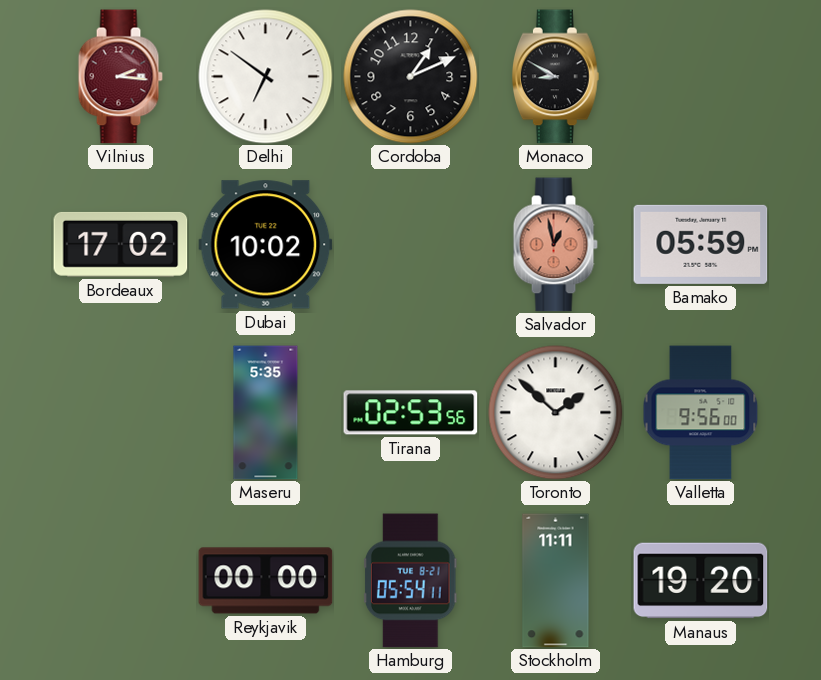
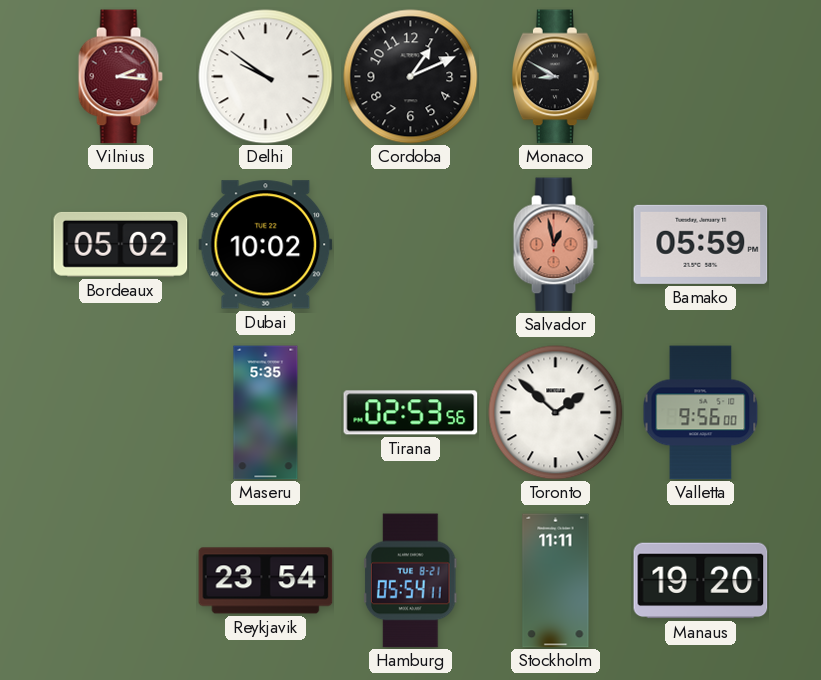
Delhi: 6:51 -> 9:51
Bordeaux: 17:02 -> 05:02
Reykjavik: 00:00 -> 23:54
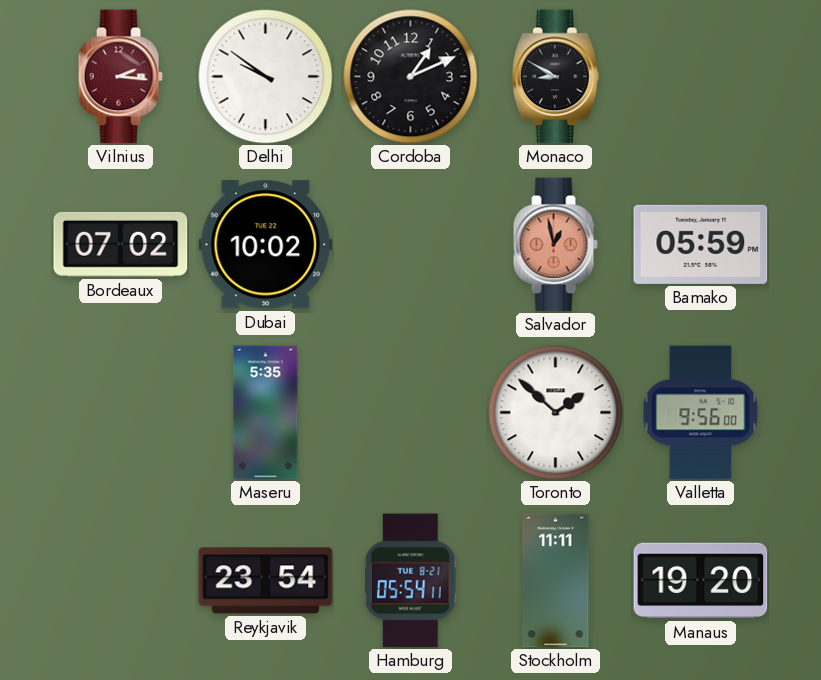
Bordeaux: 05:02 -> 07:02
Tirana: 02:53 -> none
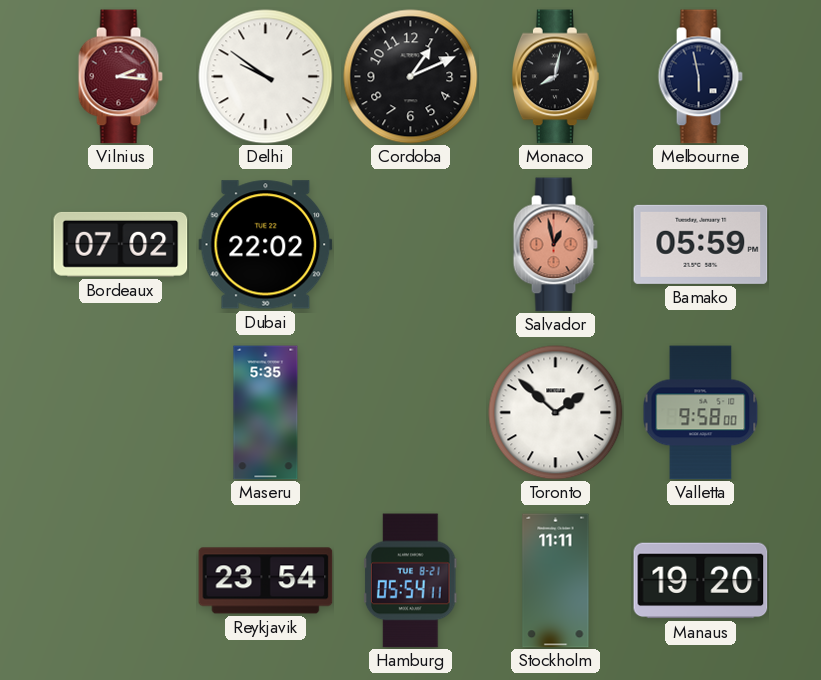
Monaco: 8:50 -> 8:02
Melbourne: none -> 5:58
Dubai: 10:02 -> 22:02
Valletta: 9:56 -> 9:58
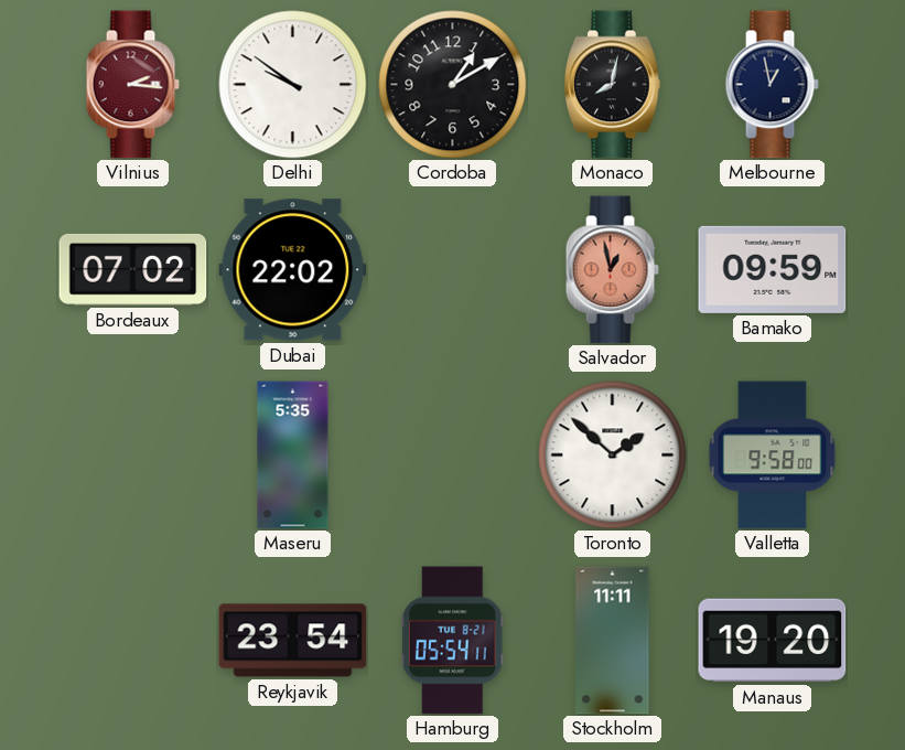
Cordoba: 1:11 -> 1:10
Melbourne: 5:58 -> 12:58
Bamako: 05:59 -> 09:59
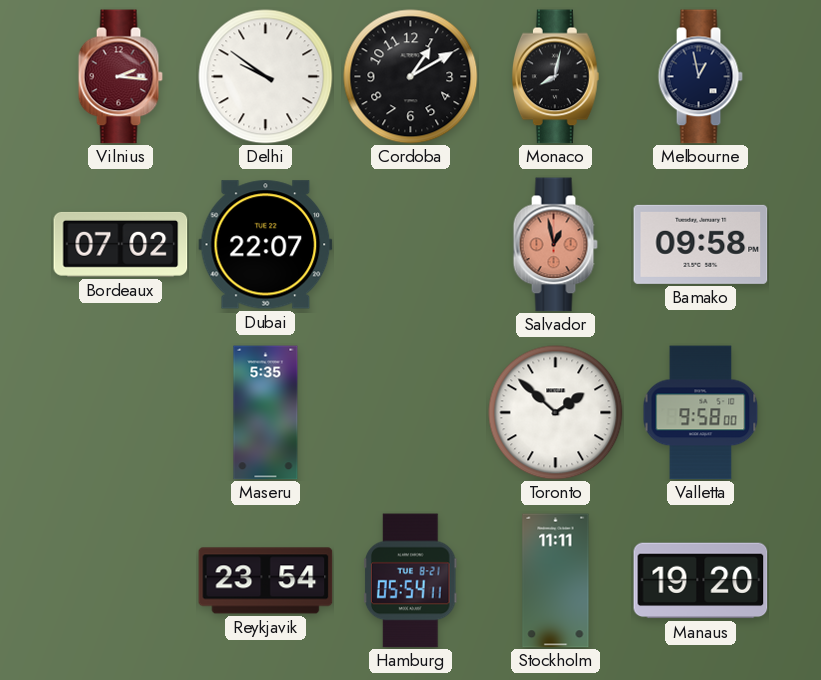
Dubai: 22:02 -> 22:07
Bamako: 09:59 -> 09:58
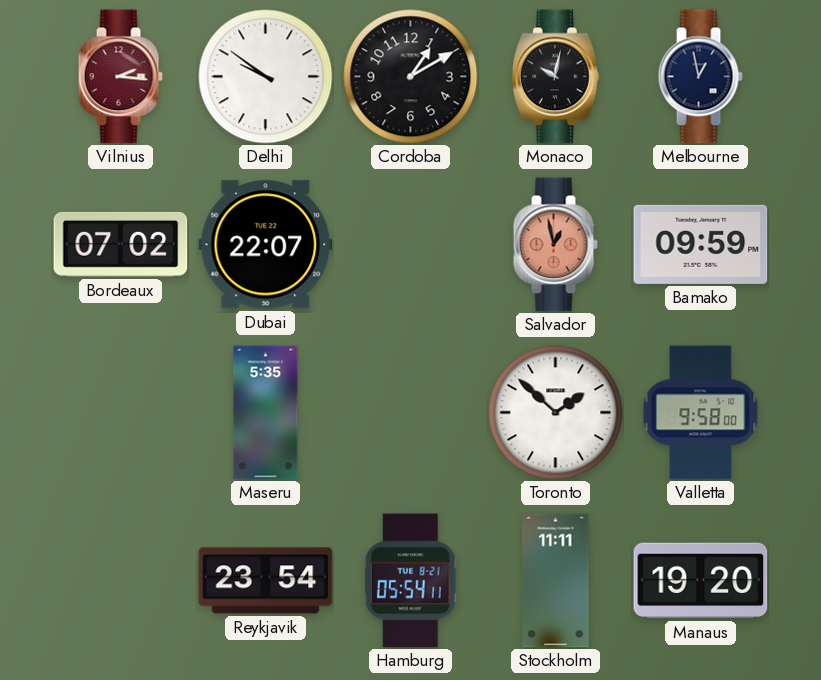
Monaco: 8:02 -> 10:02
Bamako: 09:58 -> 09:59
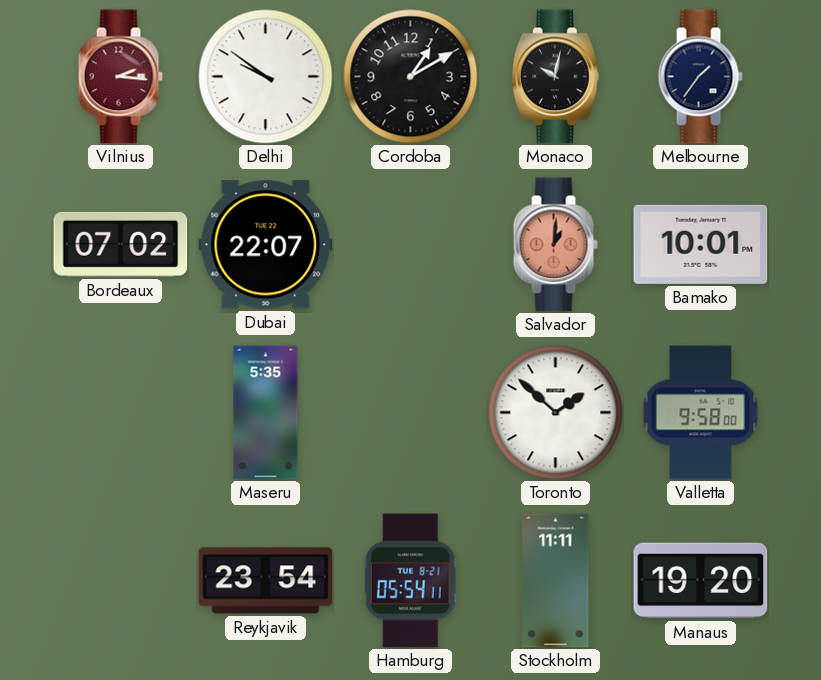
Melbourne: 12:58 -> 1:36
Salvador: 12:58 -> 1:01
Bamako: 09:59 -> 10:01
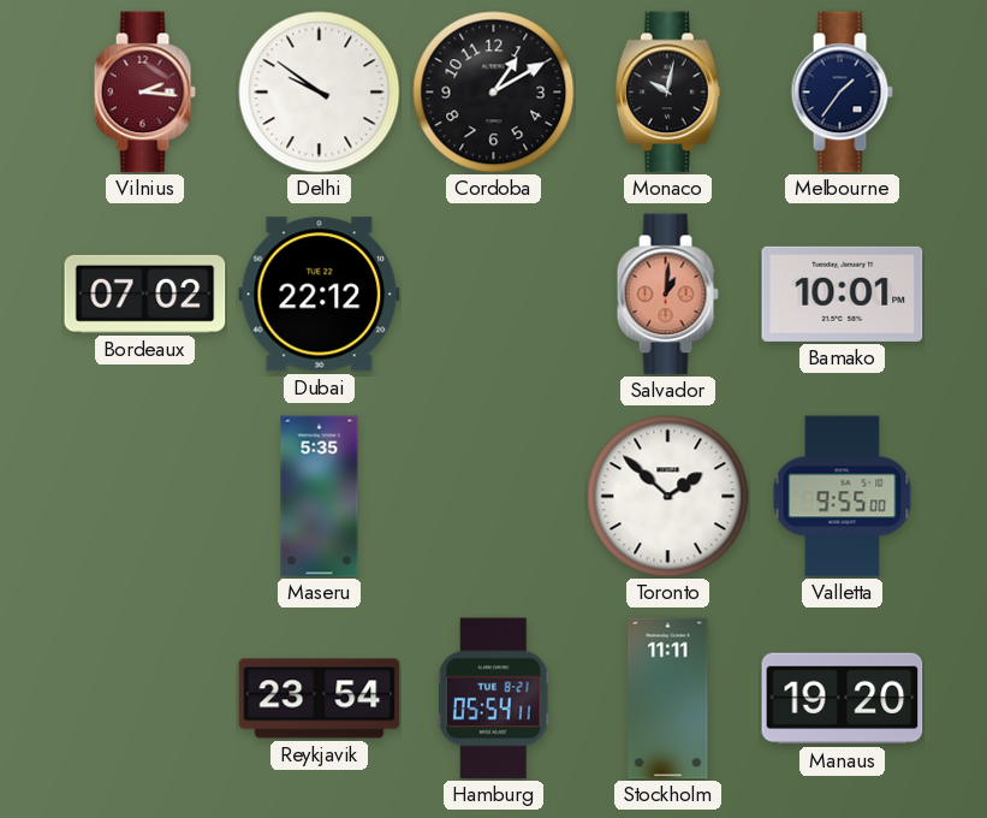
Dubai: 22:07 -> 22:12
Valletta: 9:58 -> 9:55
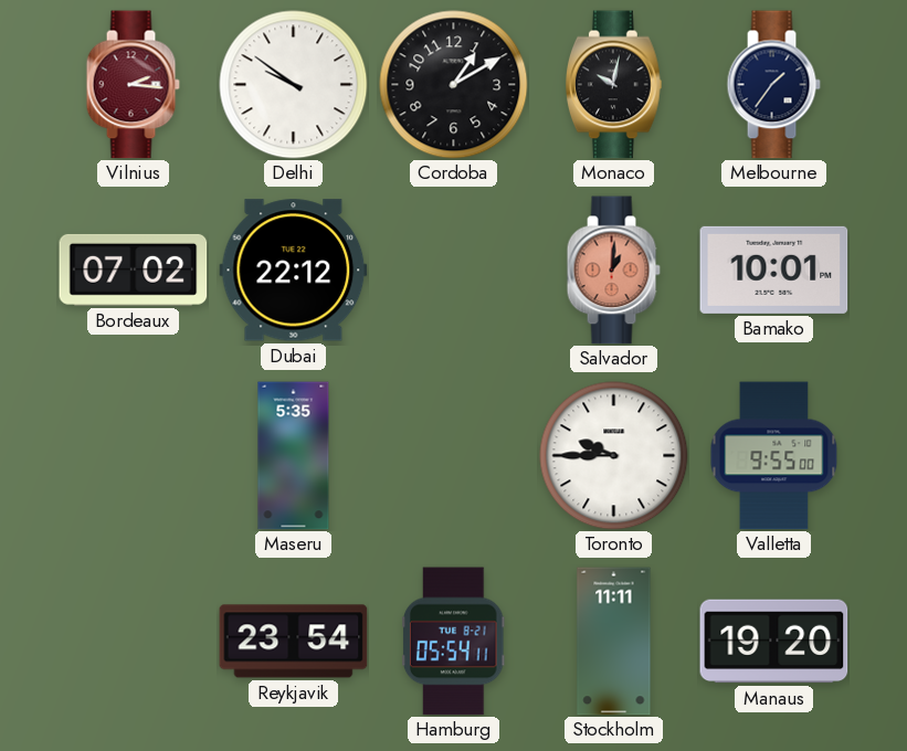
Toronto: 1:52 -> 9:45
